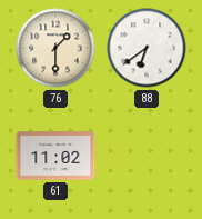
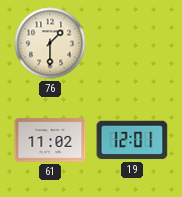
88: 6:39 -> none
19: none -> 12:01
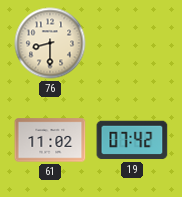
76: 1:30 -> 8:30
19: 12:01 -> 07:42
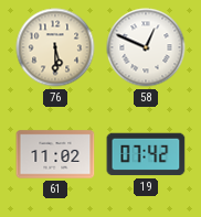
76: 8:30 -> 5:30
58: none -> 12:49
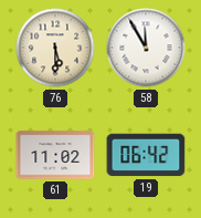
58: 12:49 -> 11:55
19: 07:42 -> 06:42
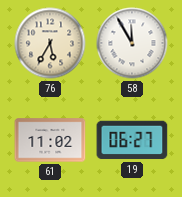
76: 5:30 -> 5:35
19: 06:42 -> 06:27
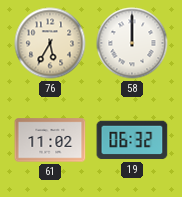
58: 11:55 -> 12:00
19: 06:27 -> 06:32
